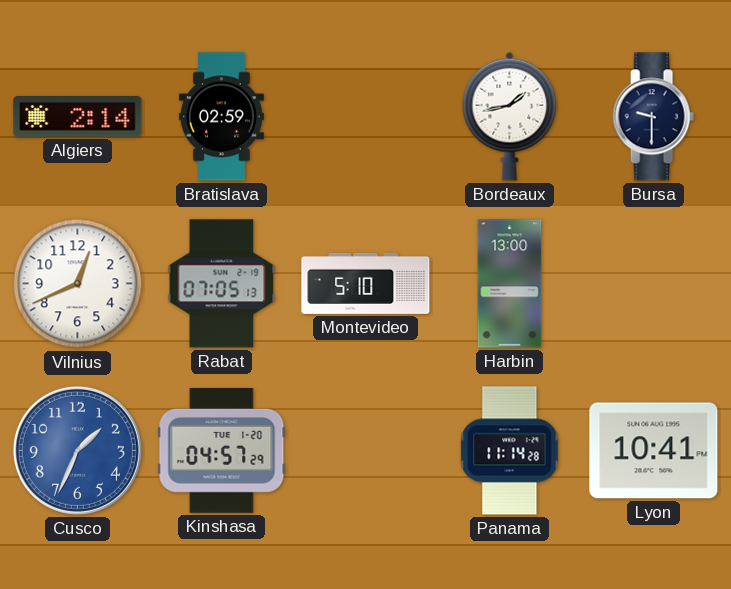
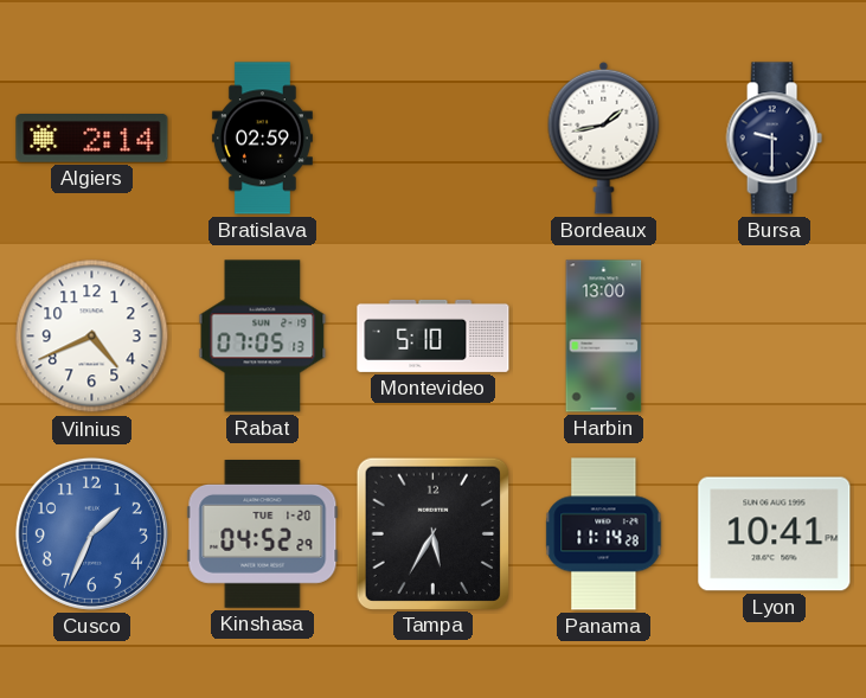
Vilnius: 12:41 -> 4:41
Kinshasa: 04:57 -> 04:52
Tampa: none -> 5:35
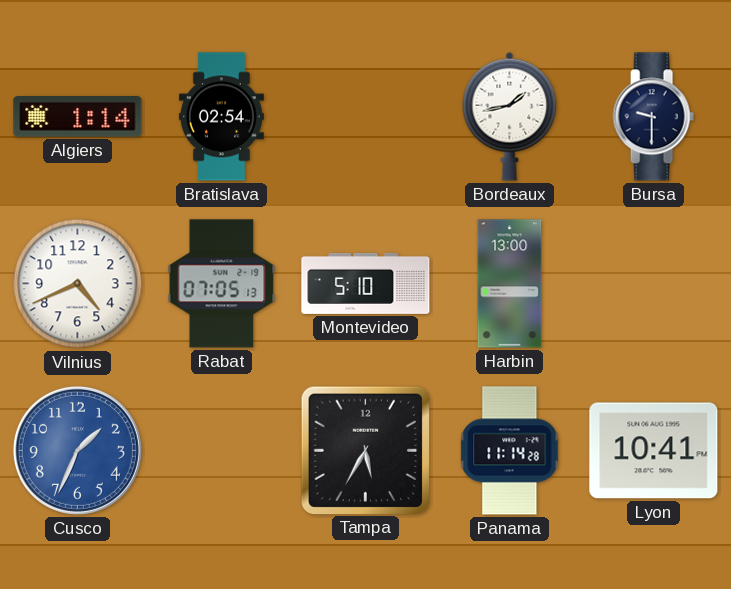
Algiers: 2:14 -> 1:14
Bratislava: 02:59 -> 02:54
Kinshasa: 04:52 -> none
